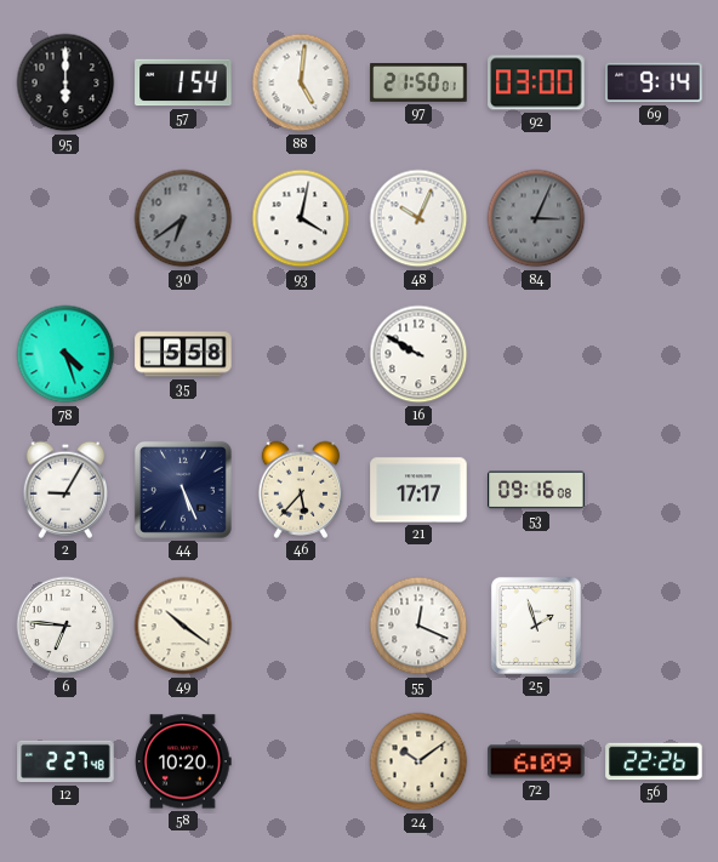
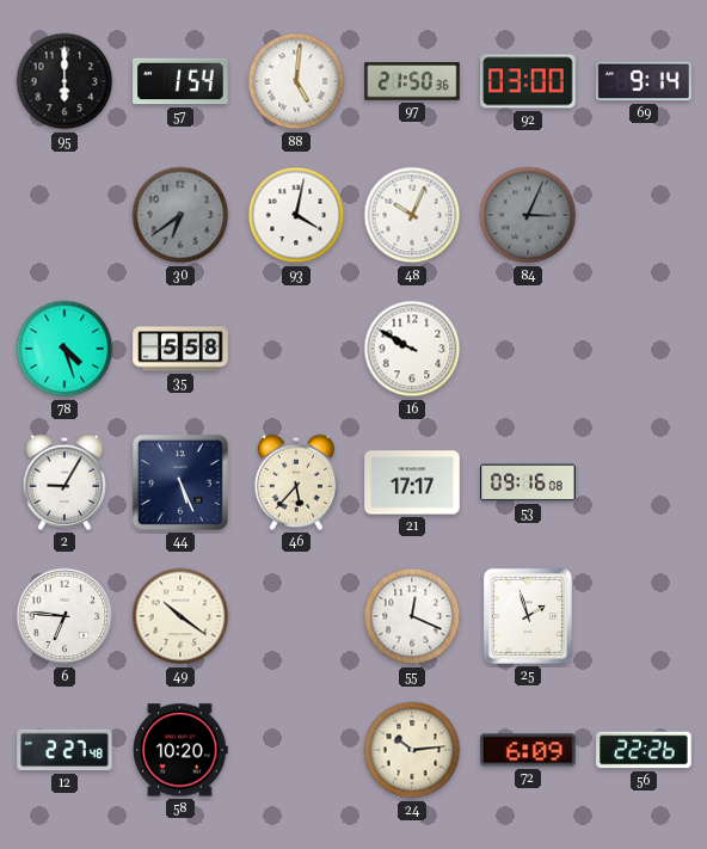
97: 21:50:01 -> 21:50:36
24: 10:09 -> 10:14
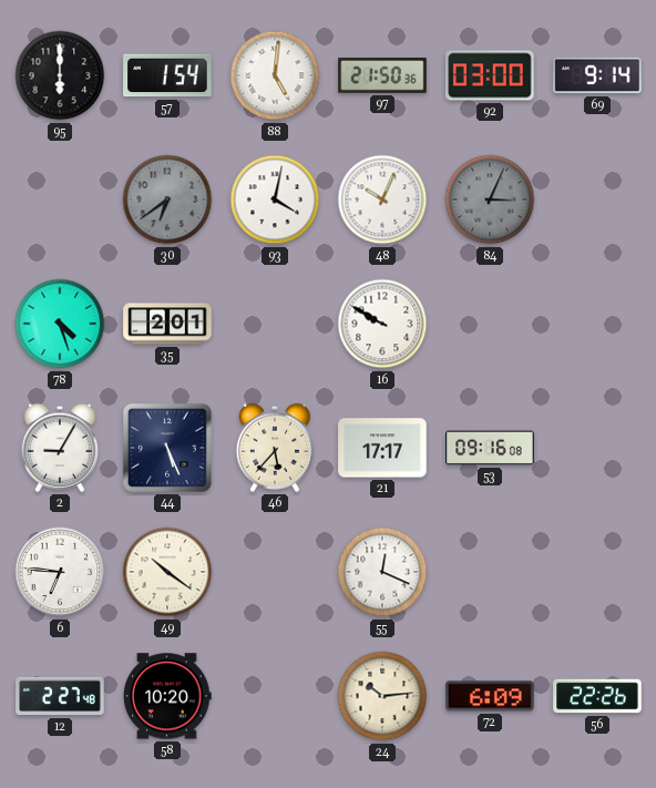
35: 5:58 -> 2:01
25: 1:57 -> none
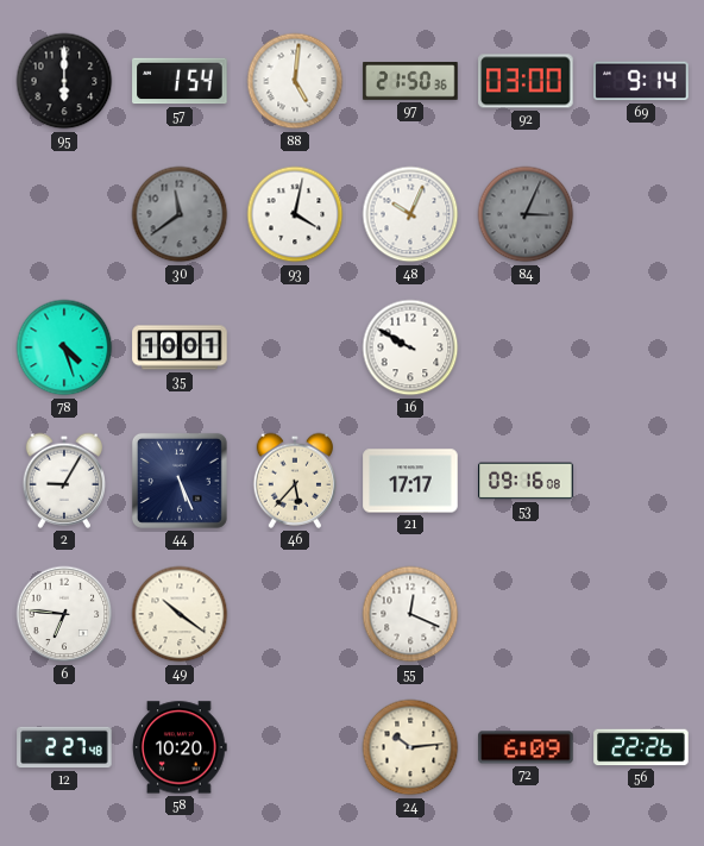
30: 6:39 -> 11:39
35: 2:01 -> 10:01
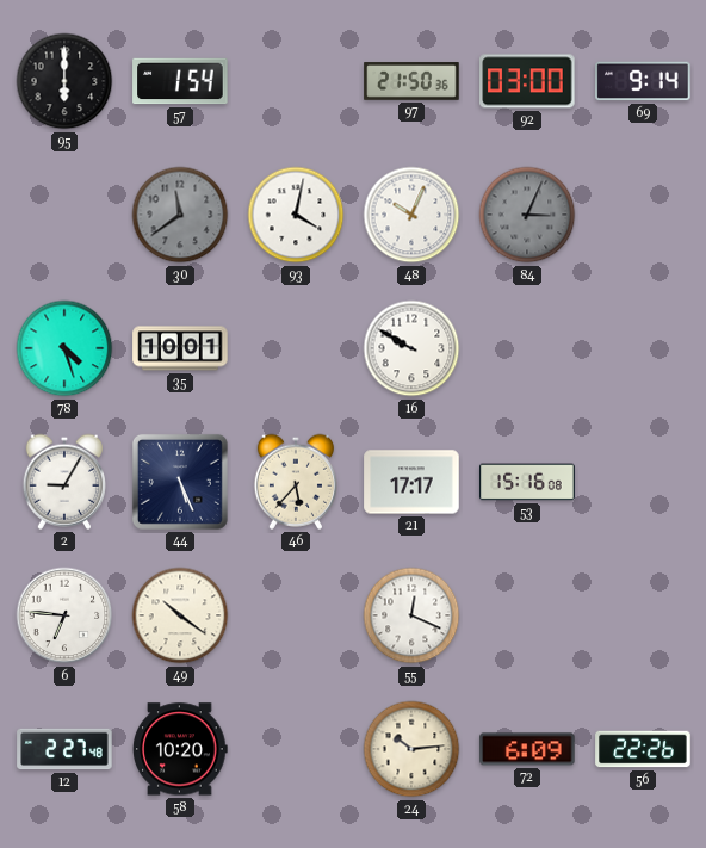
88: 5:01 -> none
53: 09:16 -> 15:16
